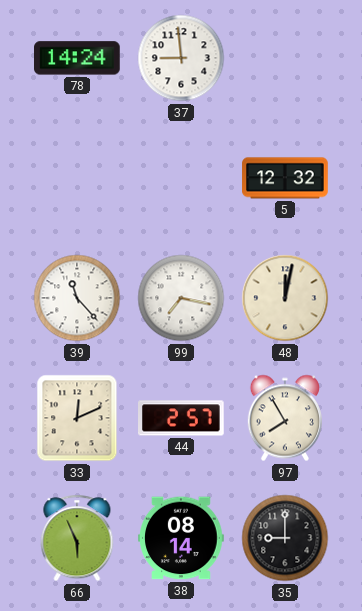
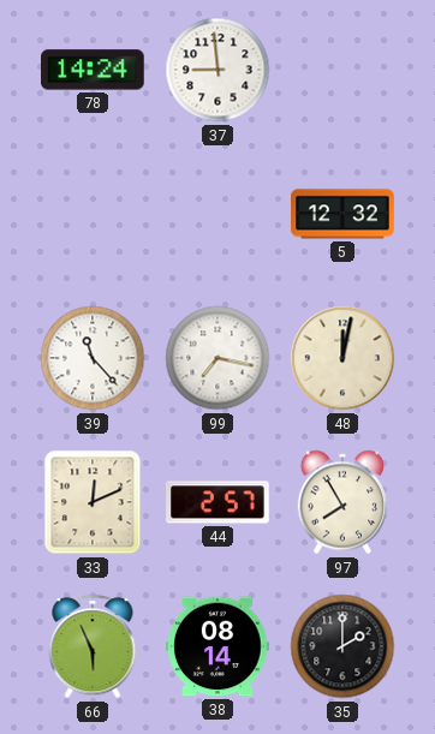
35: 9:00 -> 2:00
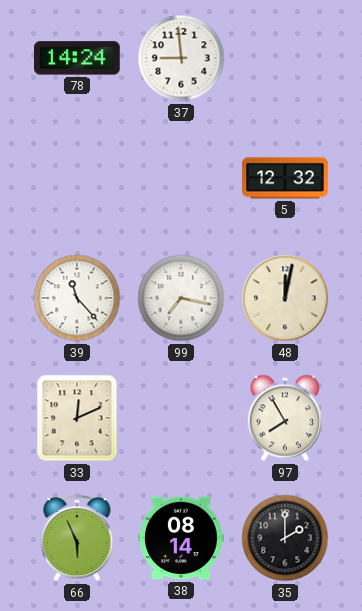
44: 2:57 -> none
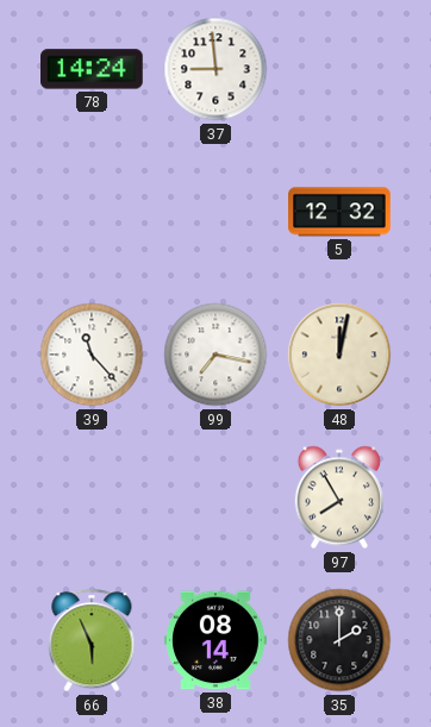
33: 12:11 -> none
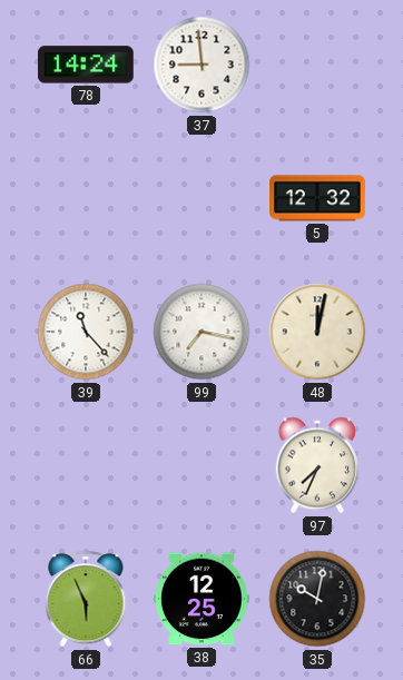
97: 7:55 -> 7:34
38: 08:14 -> 12:25
35: 2:00 -> 10:02
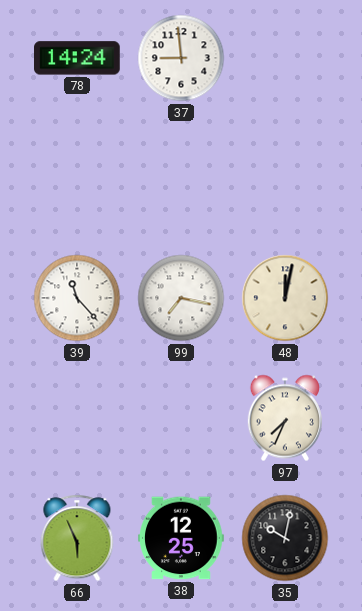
5: 12:32 -> none
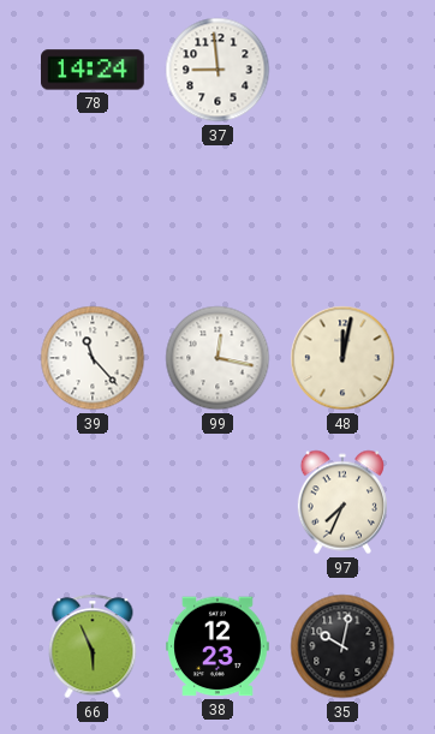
99: 7:17 -> 12:17
38: 12:25 -> 12:23
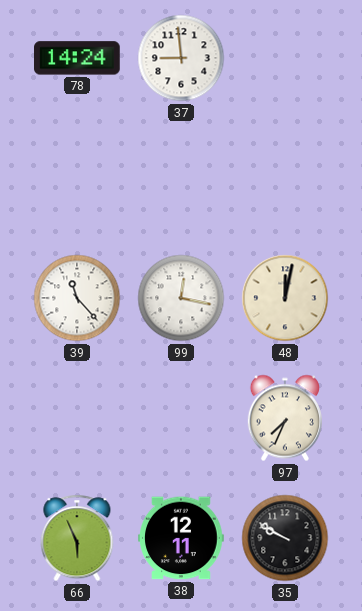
38: 12:23 -> 12:11
35: 10:02 -> 9:50
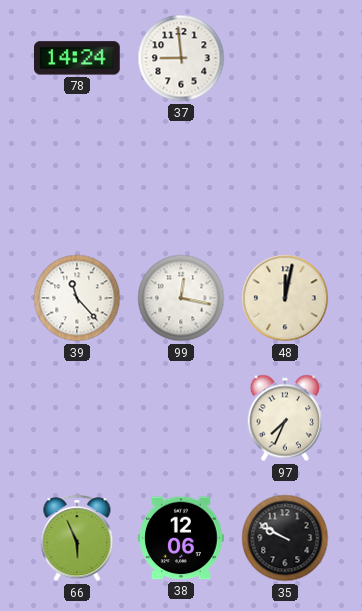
38: 12:11 -> 12:06
